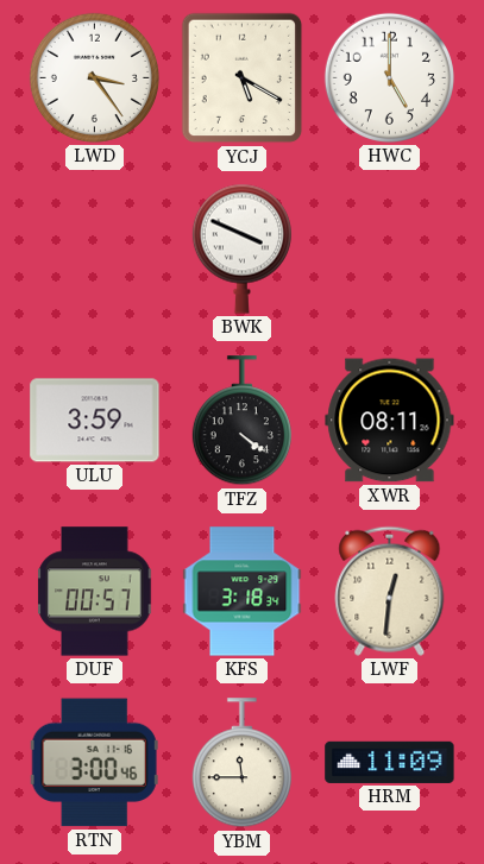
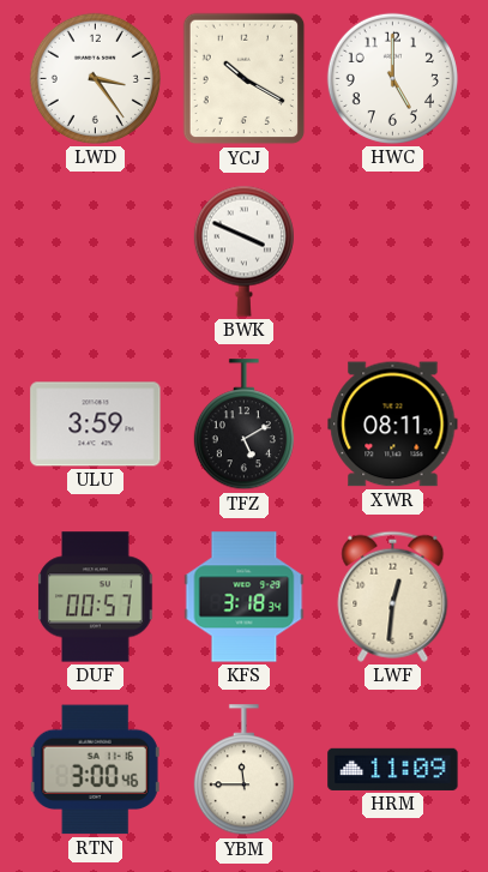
YCJ: 5:20 -> 10:20
TFZ: 4:21 -> 5:10
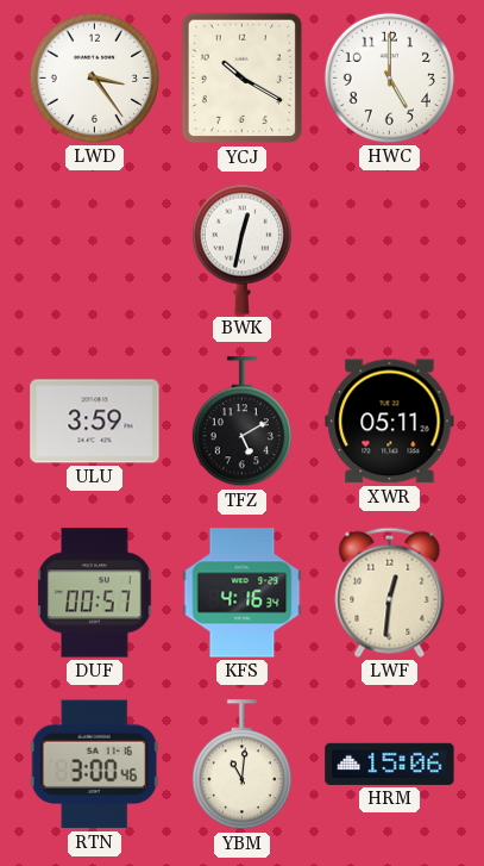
BWK: 3:49 -> 12:32
XWR: 08:11 -> 05:11
KFS: 3:18 -> 4:16
YBM: 11:45 -> 11:01
HRM: 11:09 -> 15:06
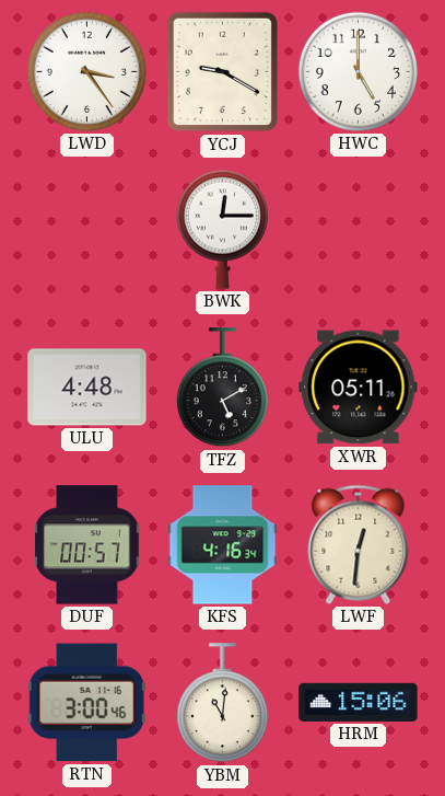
YCJ: 10:20 -> 9:20
BWK: 12:32 -> 12:15
ULU: 3:59 -> 4:48
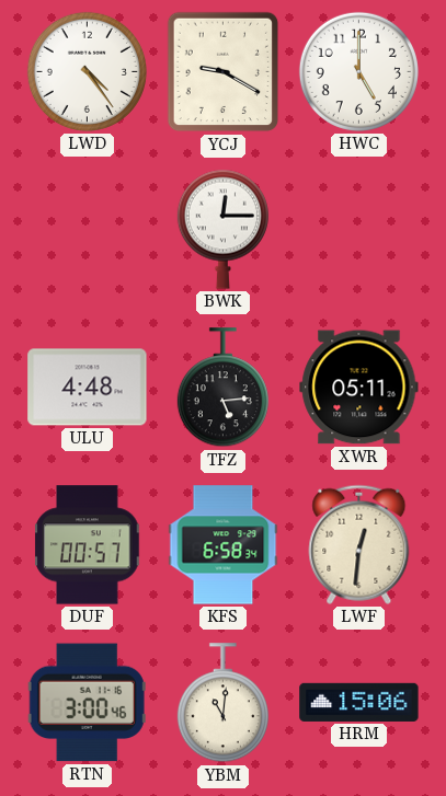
LWD: 3:24 -> 4:24
TFZ: 5:10 -> 5:14
KFS: 4:16 -> 6:58
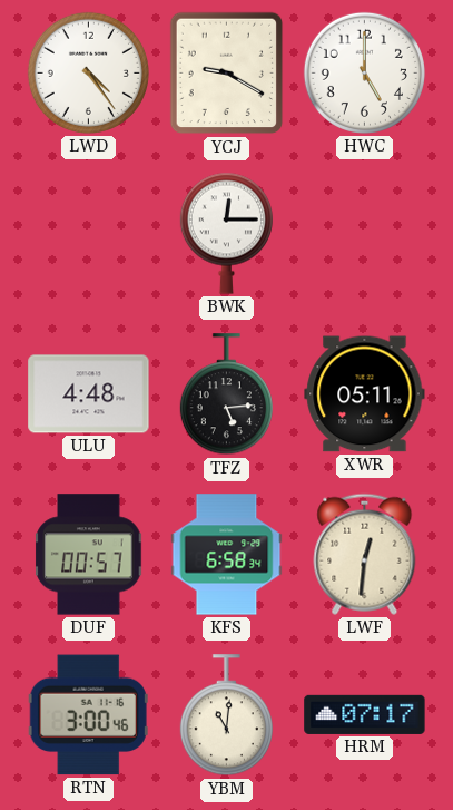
HRM: 15:06 -> 07:17
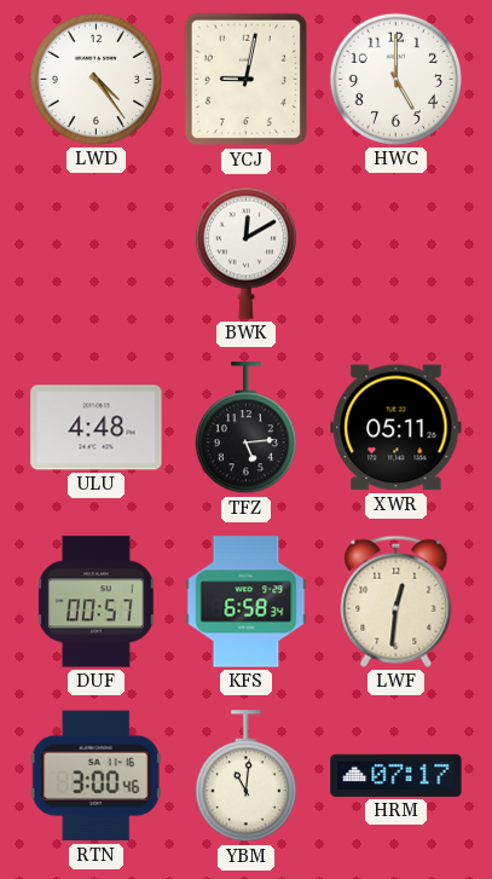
YCJ: 9:20 -> 9:02
BWK: 12:15 -> 12:10
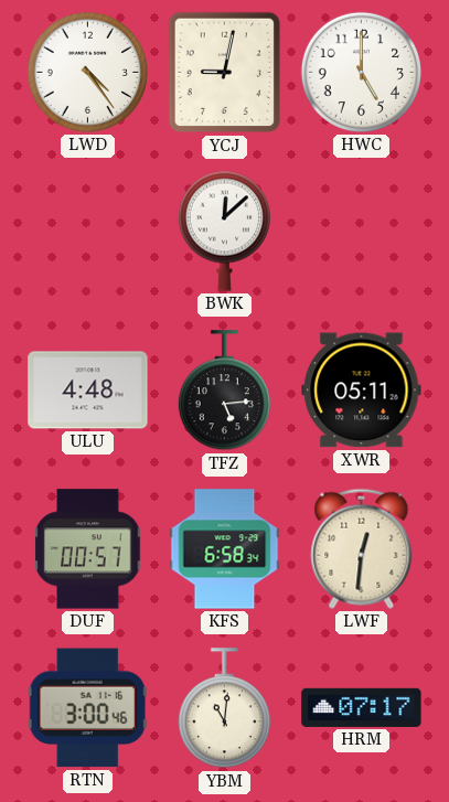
BWK: 12:10 -> 12:08
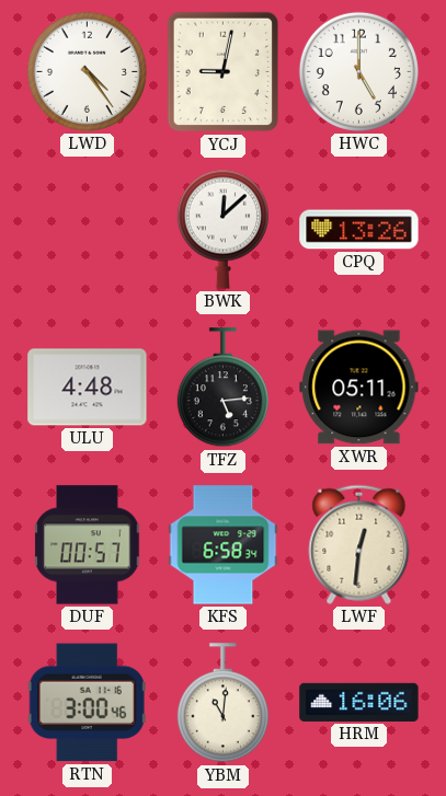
CPQ: none -> 13:26
HRM: 07:17 -> 16:06
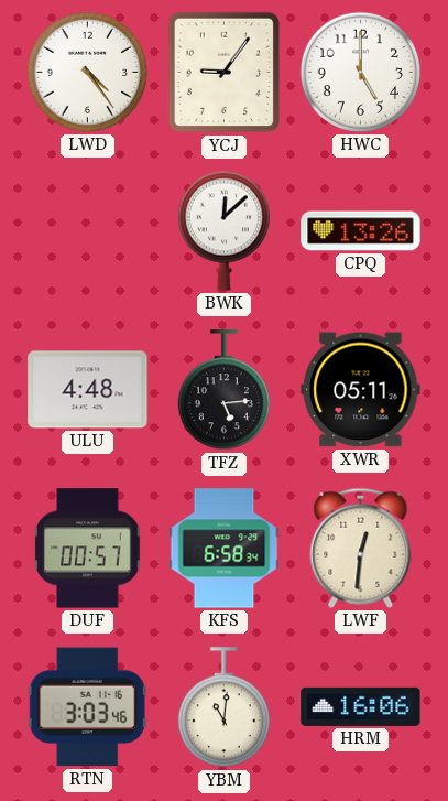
YCJ: 9:02 -> 9:06
RTN: 3:00 -> 3:03
